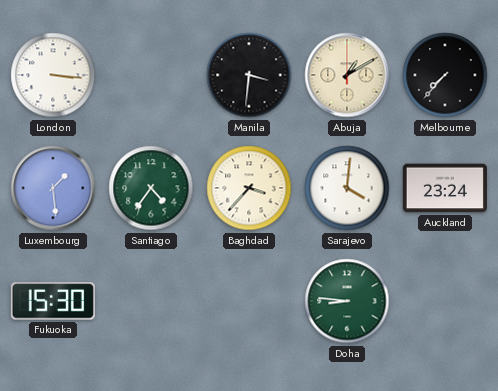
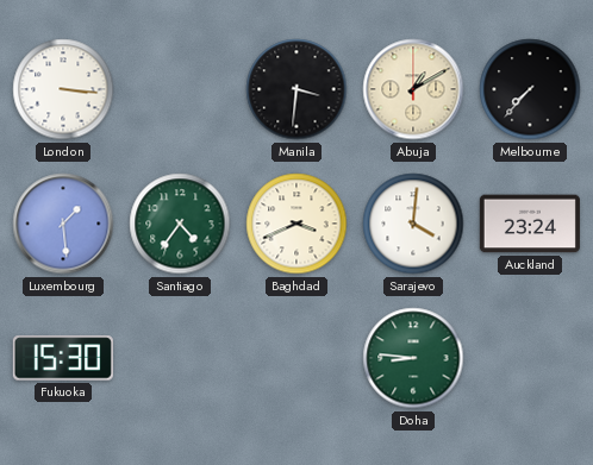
Baghdad: 3:37 -> 3:41
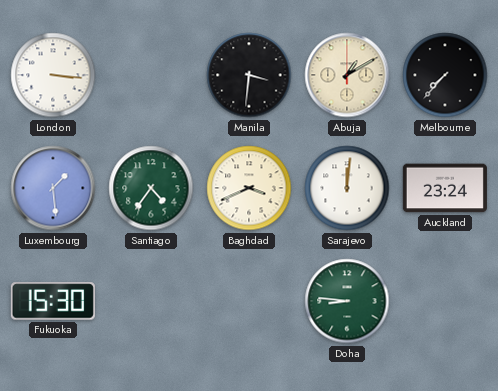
Sarajevo: 4:01 -> 12:01
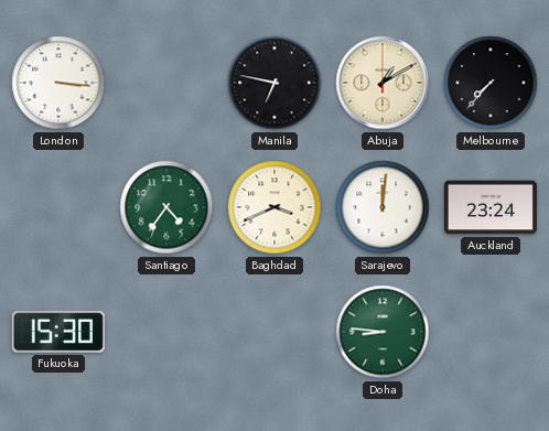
Manila: 3:31 -> 6:47
Luxembourg: 1:29 -> none
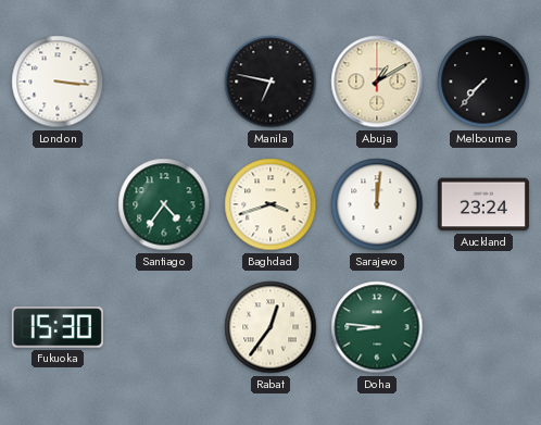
Baghdad: 3:41 -> 3:42
Rabat: none -> 12:36
